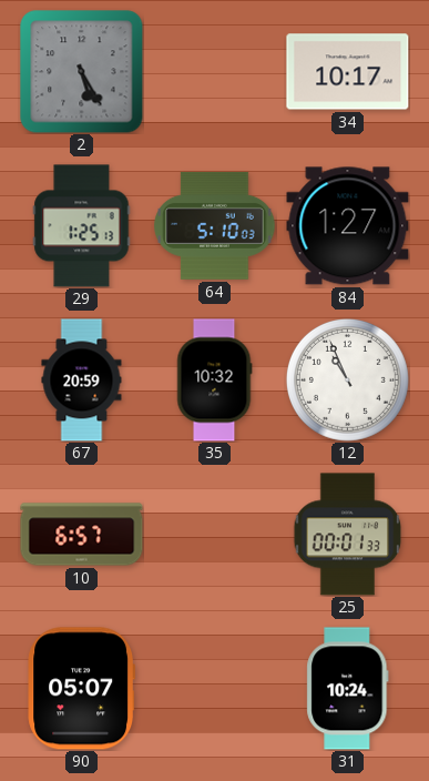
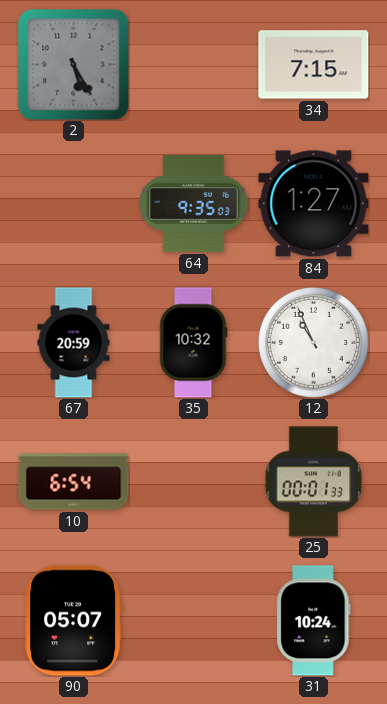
34: 10:17 -> 7:15
29: 1:25 -> none
64: 5:10 -> 9:35
10: 6:57 -> 6:54
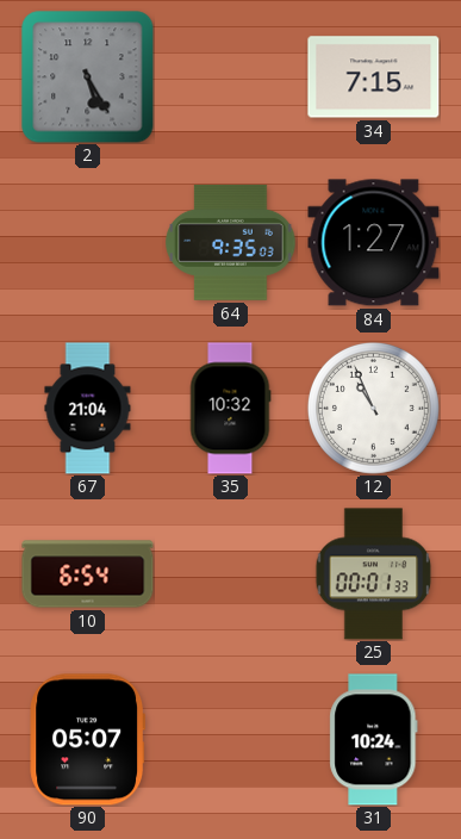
67: 20:59 -> 21:04
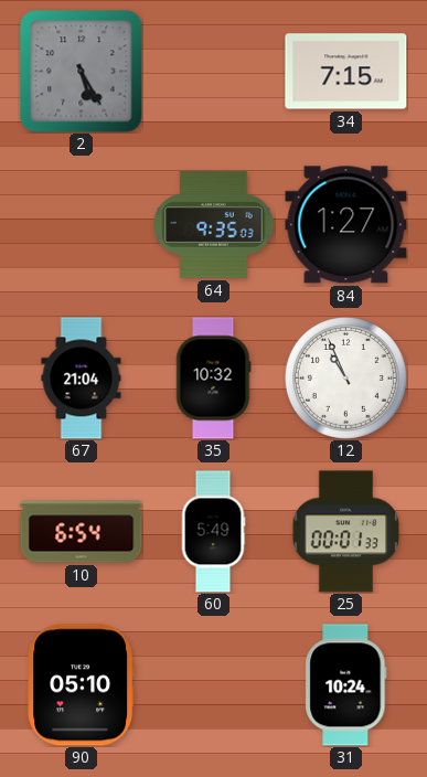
60: none -> 5:49
90: 05:07 -> 05:10
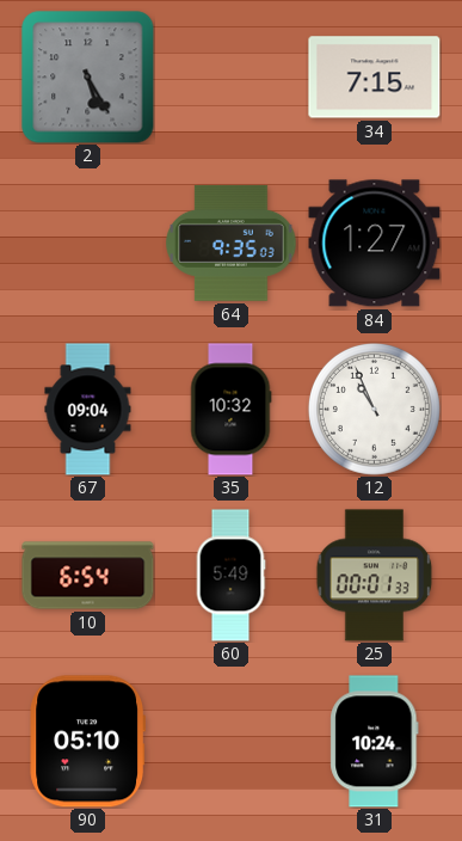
67: 21:04 -> 09:04
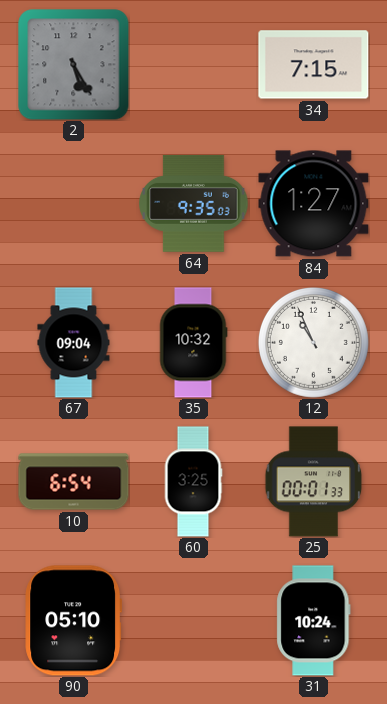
60: 5:49 -> 3:25
